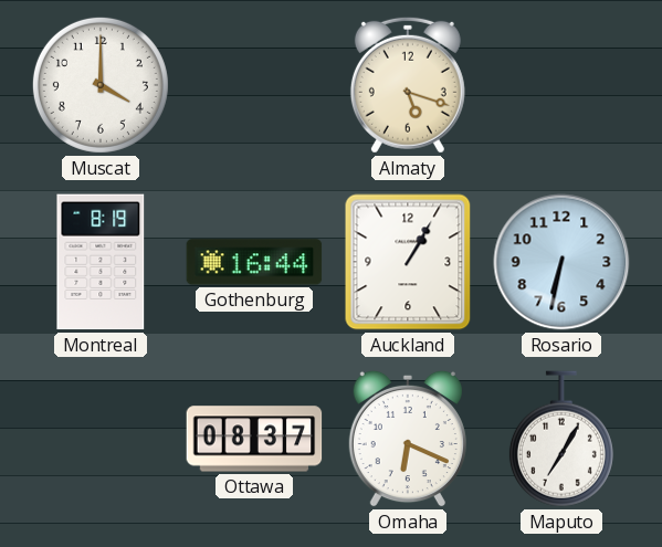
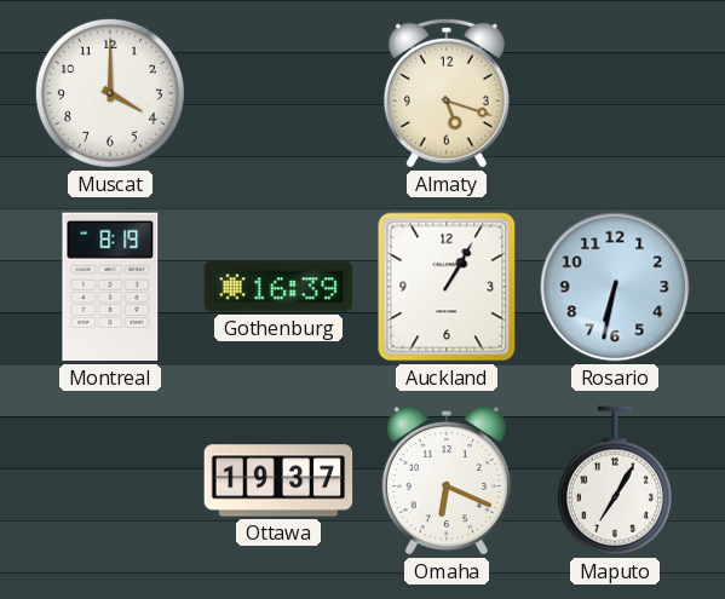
Gothenburg: 16:44 -> 16:39
Ottawa: 08:37 -> 19:37
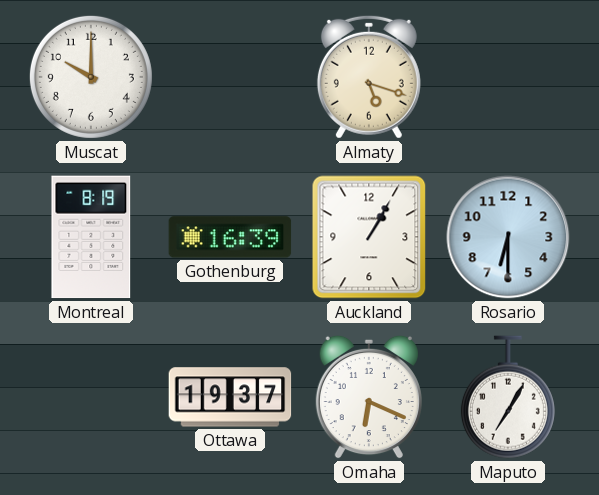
Muscat: 4:00 -> 10:00
Rosario: 6:32 -> 6:30
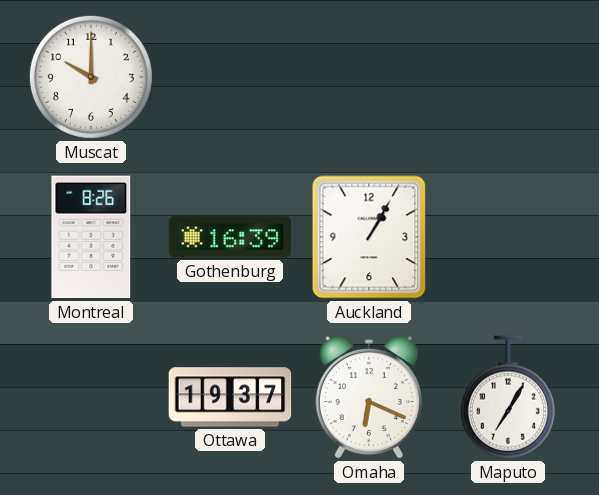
Almaty: 5:18 -> none
Montreal: 8:19 -> 8:26
Rosario: 6:30 -> none
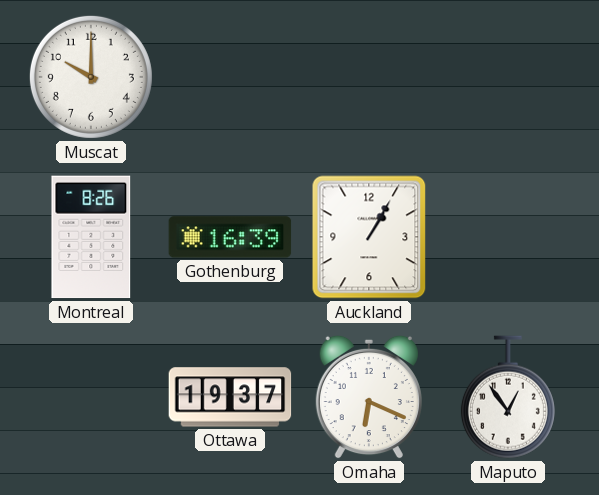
Maputo: 7:05 -> 12:54
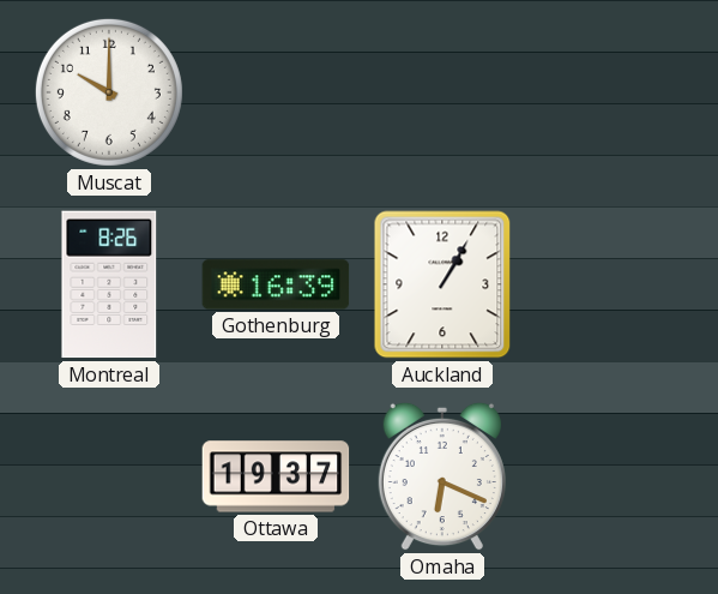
Maputo: 12:54 -> none
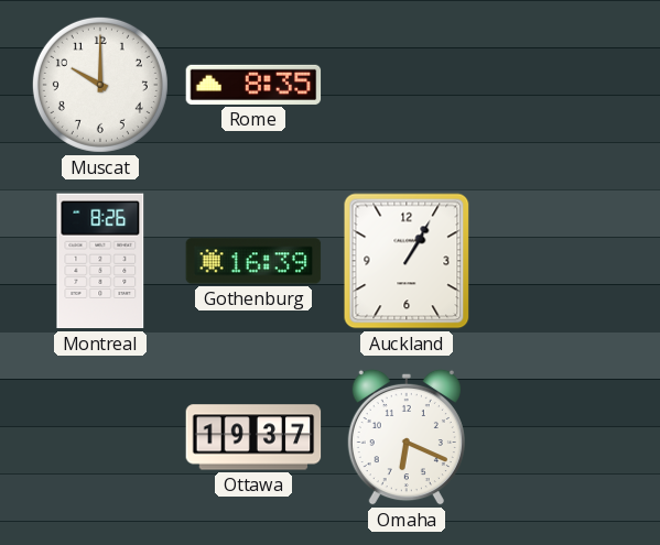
Rome: none -> 8:35
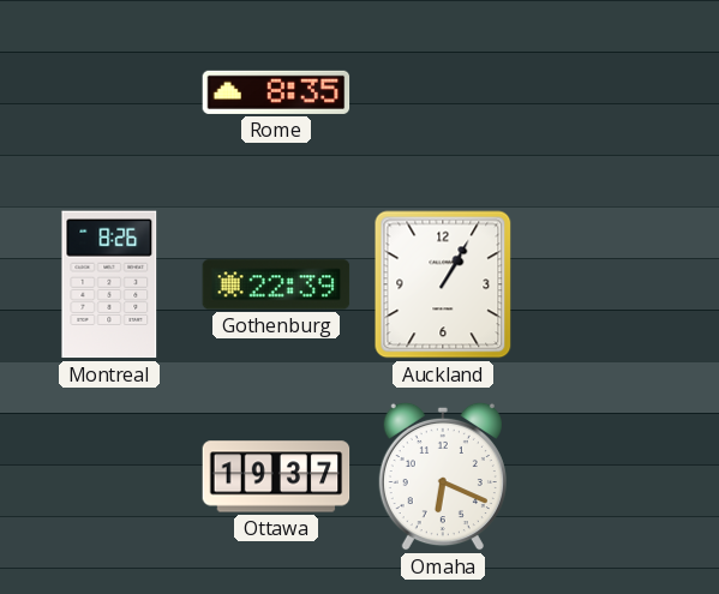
Muscat: 10:00 -> none
Gothenburg: 16:39 -> 22:39
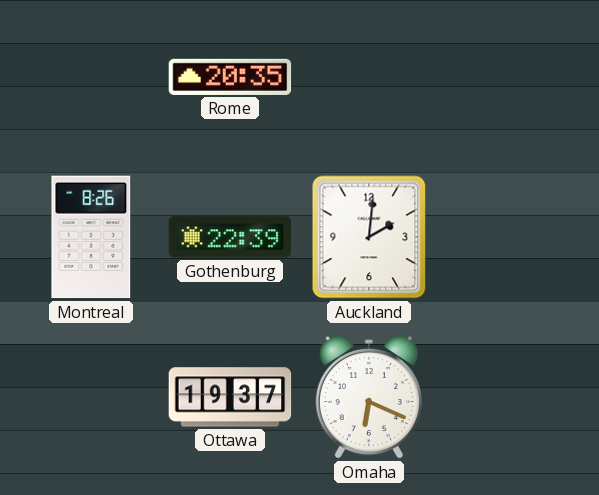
Rome: 8:35 -> 20:35
Auckland: 1:05 -> 2:01
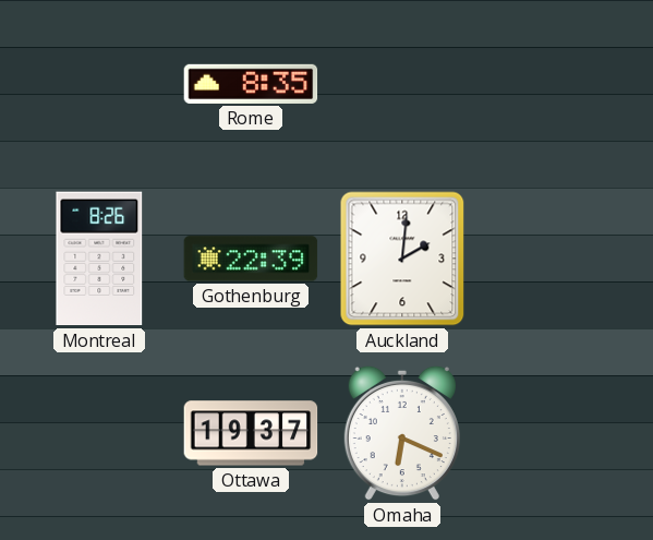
Rome: 20:35 -> 8:35
